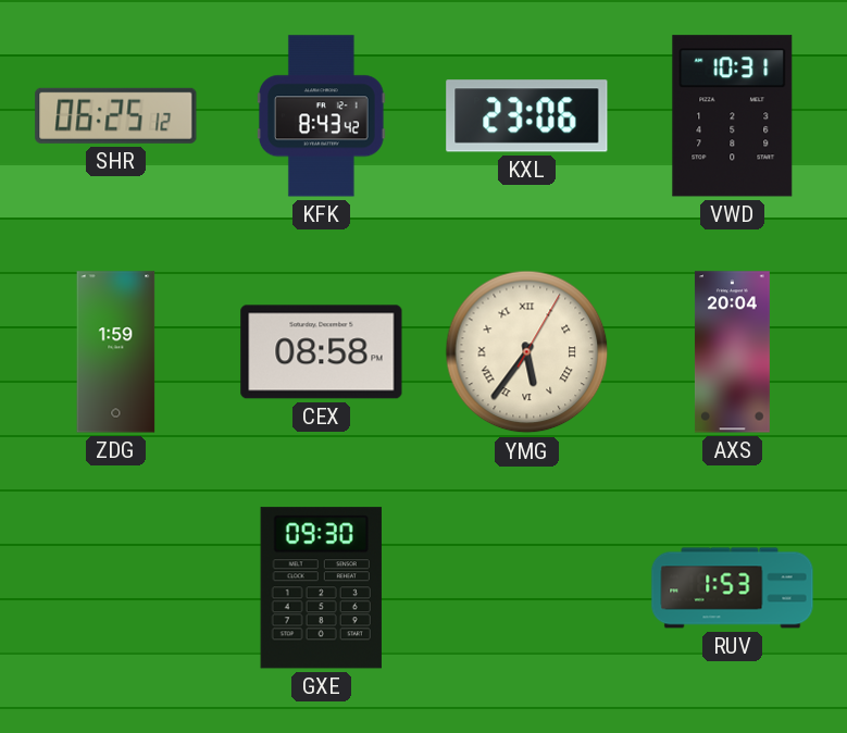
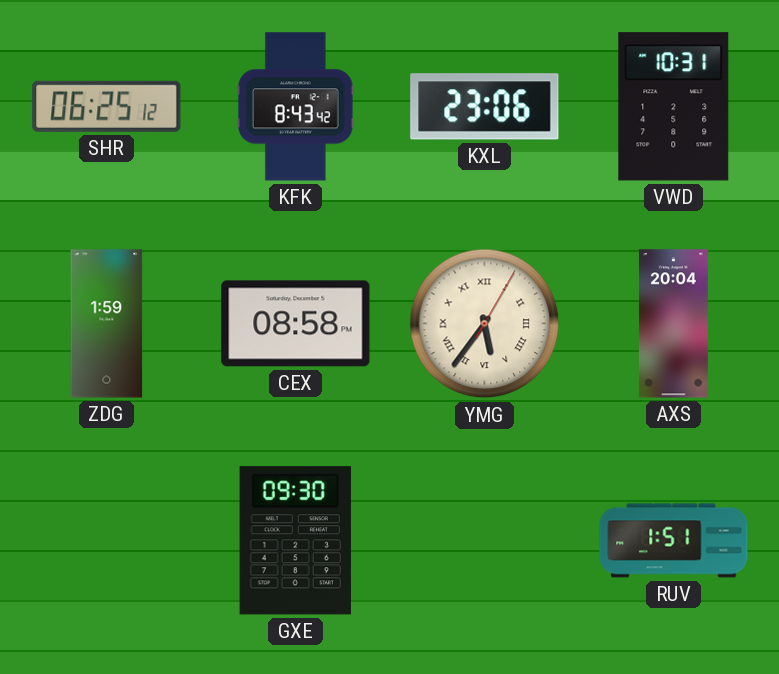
RUV: 1:53 -> 1:51
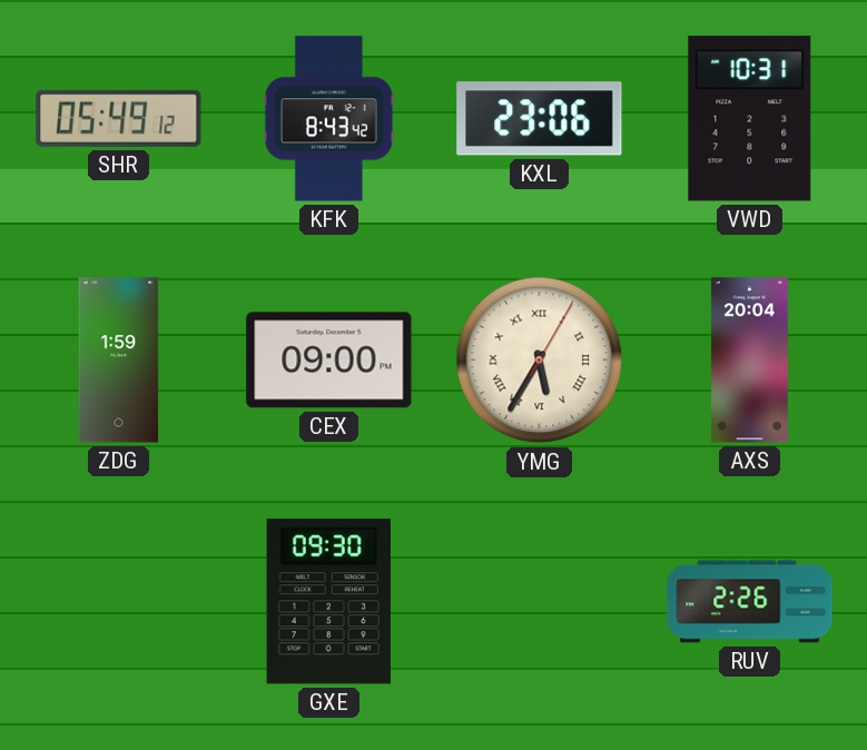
SHR: 06:25 -> 05:49
CEX: 08:58 -> 09:00
YMG: 5:36 -> 5:35
RUV: 1:51 -> 2:26
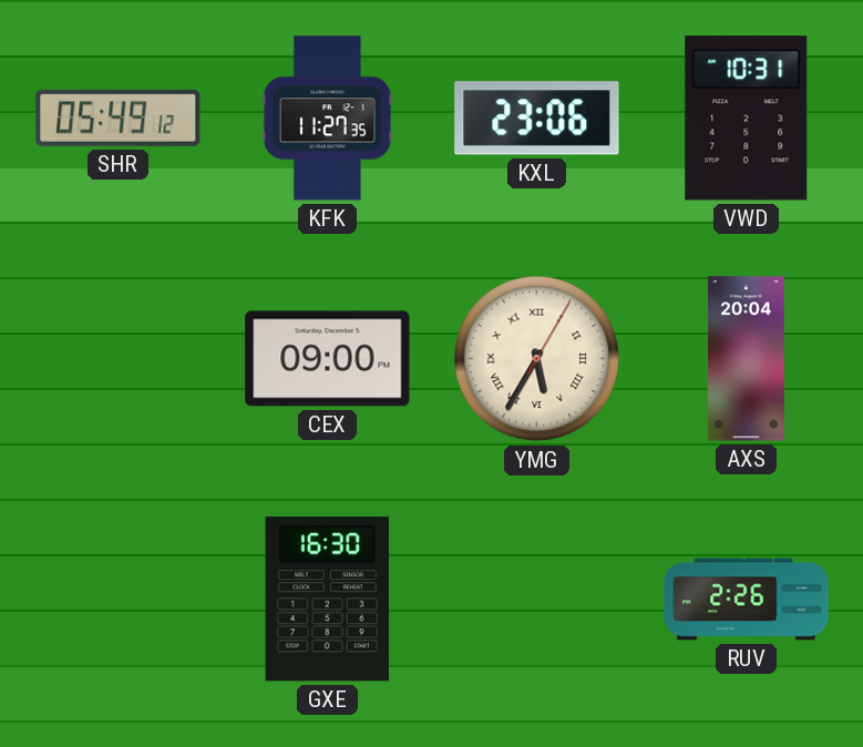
KFK: 8:43 -> 11:27
ZDG: 1:59 -> none
GXE: 09:30 -> 16:30
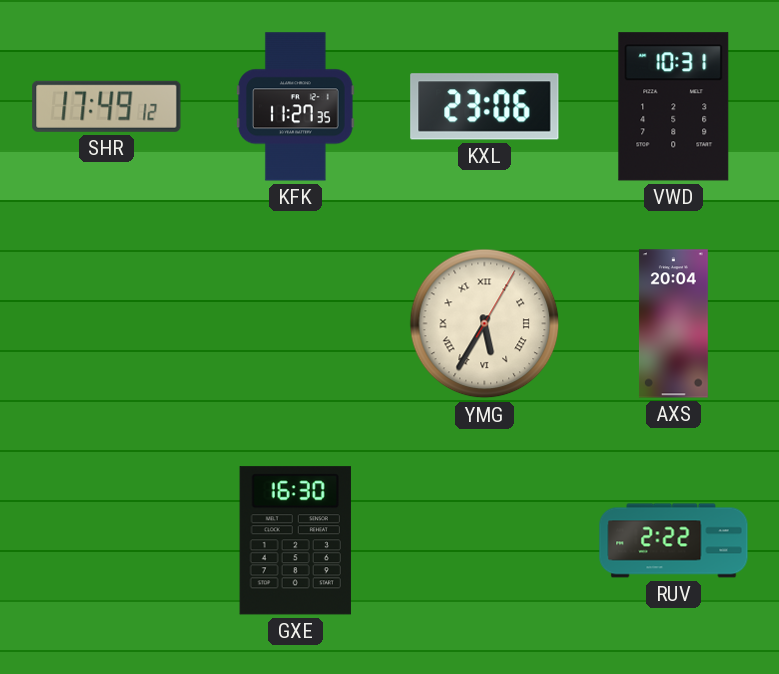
SHR: 05:49 -> 17:49
CEX: 09:00 -> none
RUV: 2:26 -> 2:22
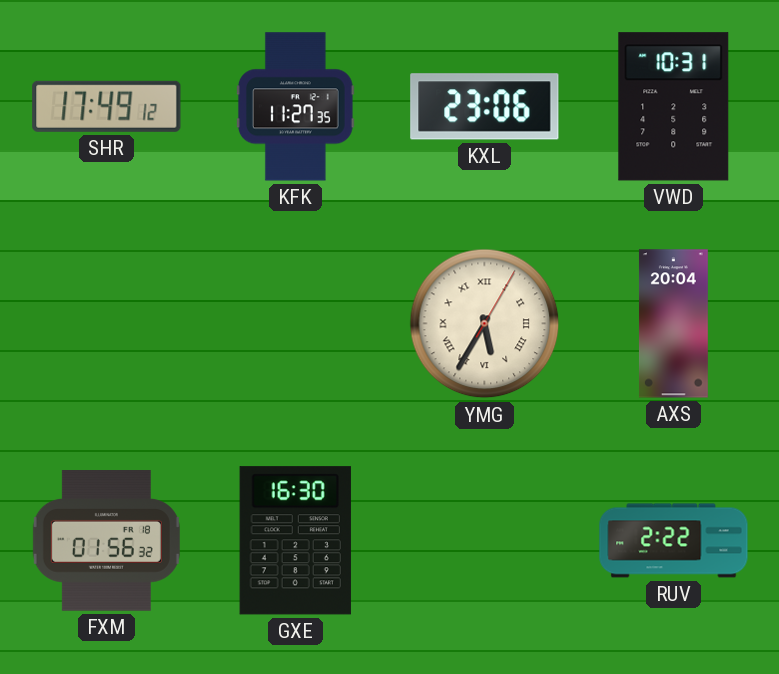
FXM: none -> 01:56
